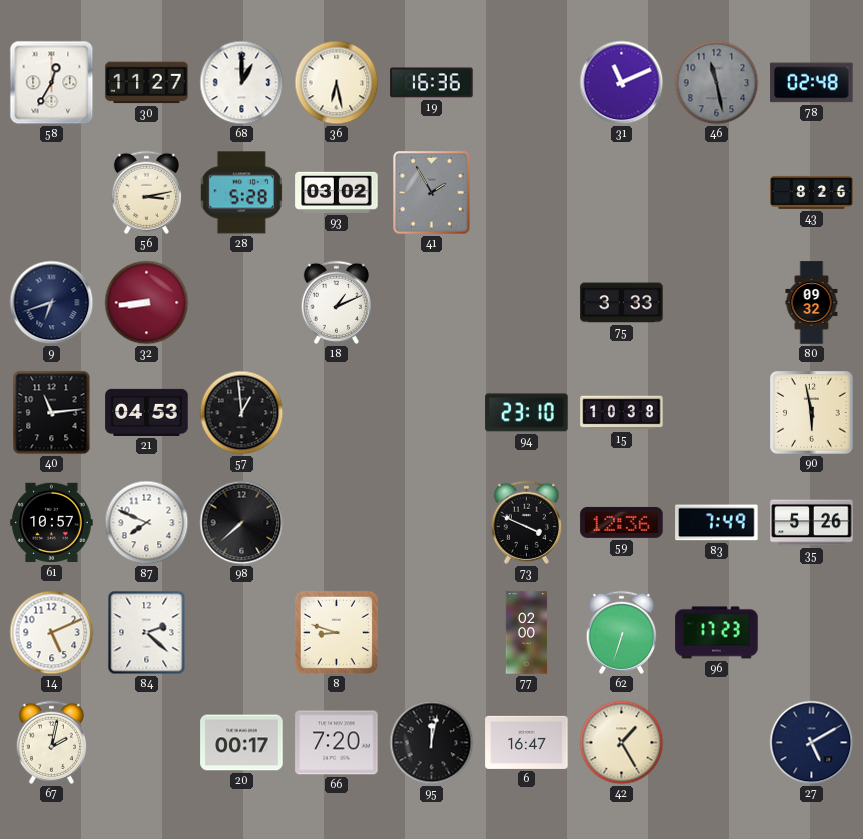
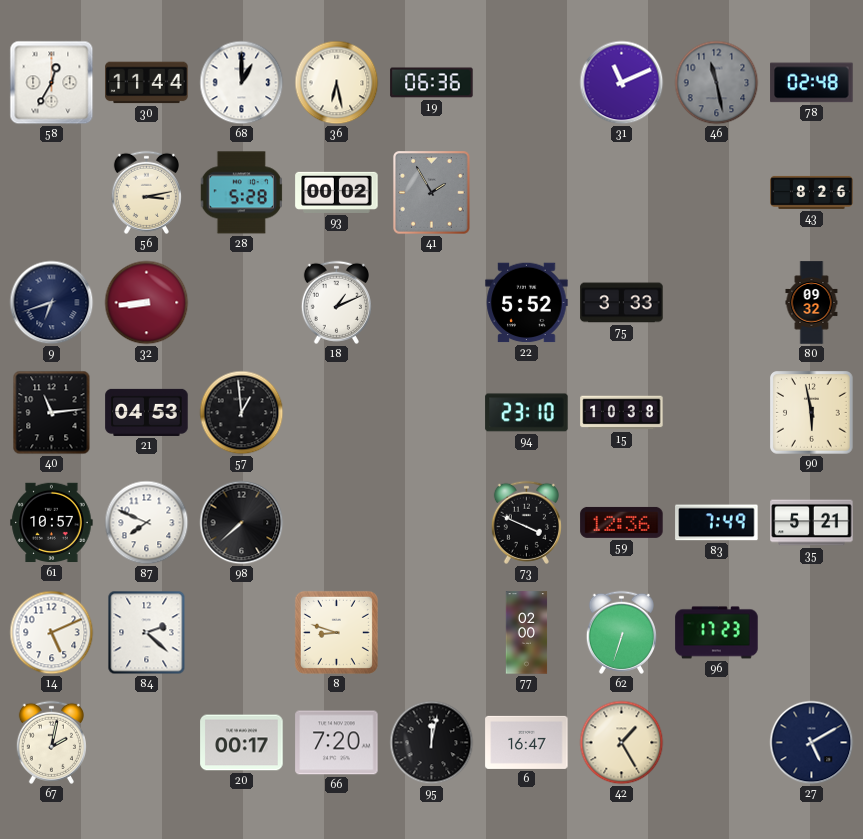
30: 11:27 -> 11:44
19: 16:36 -> 06:36
93: 03:02 -> 00:02
22: none -> 5:52
35: 5:26 -> 5:21
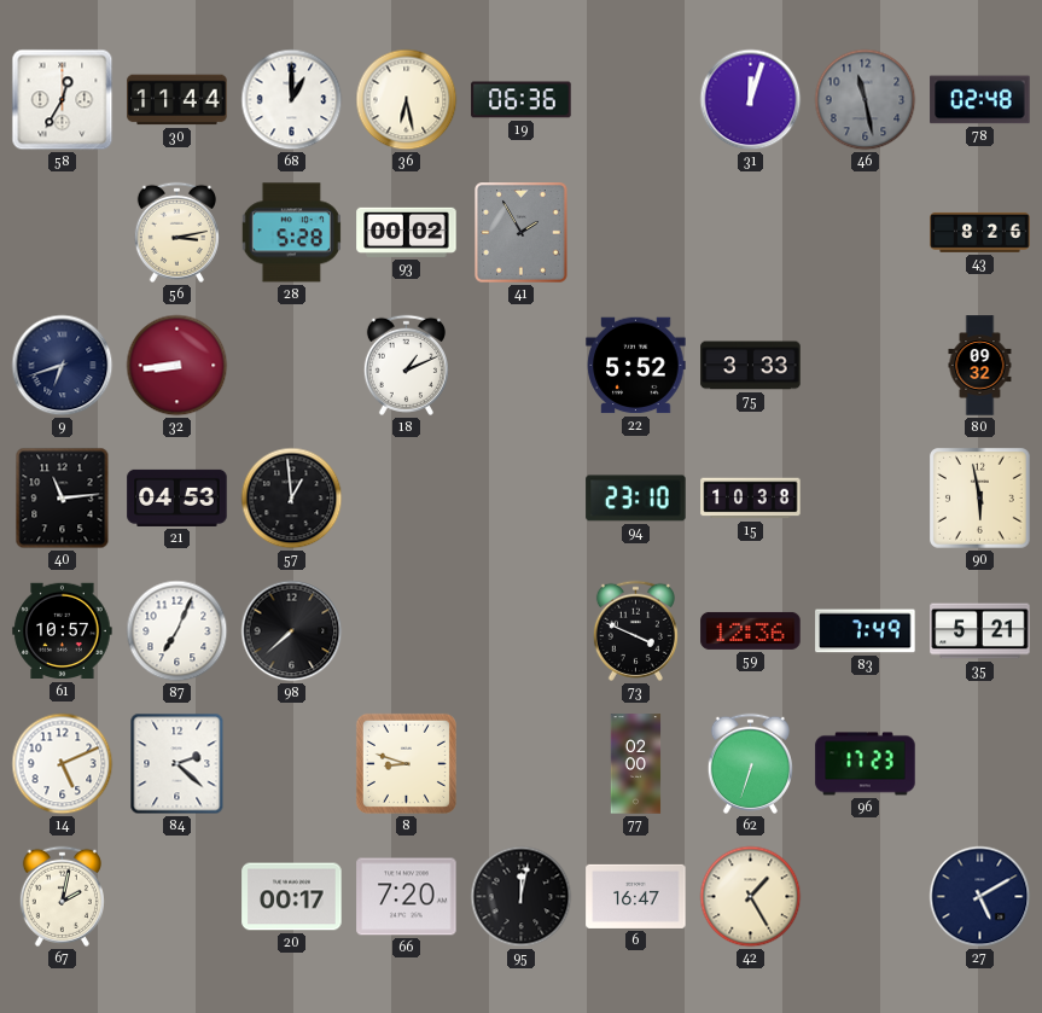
31: 11:11 -> 12:03
87: 7:49 -> 7:04
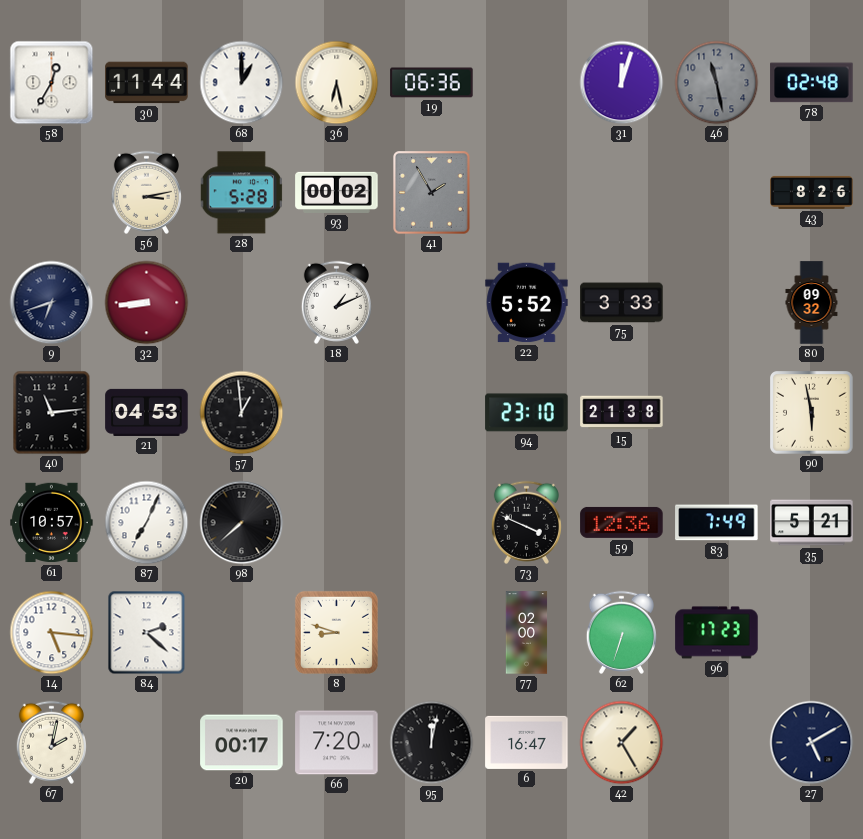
15: 10:38 -> 21:38
14: 5:11 -> 5:16
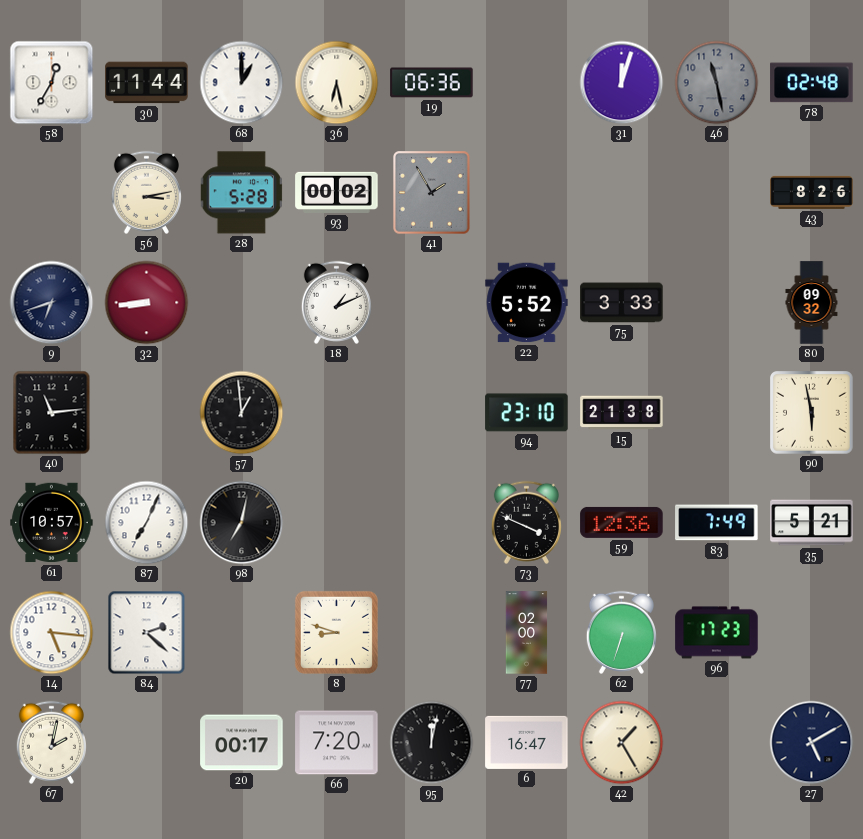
21: 04:53 -> none
98: 7:38 -> 7:02
